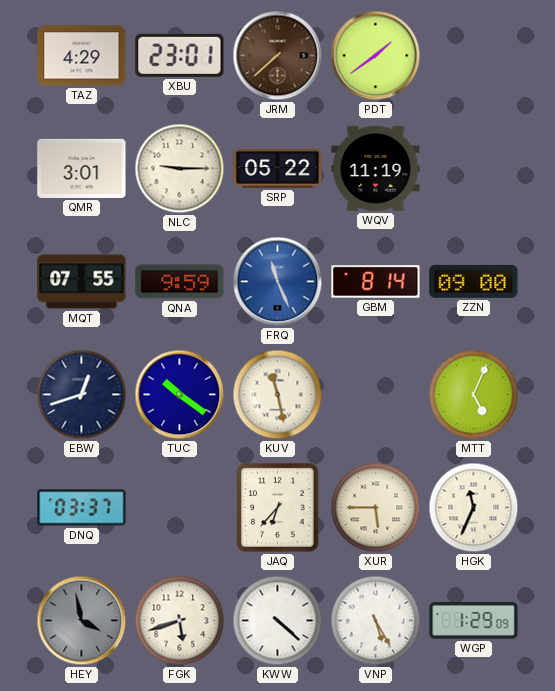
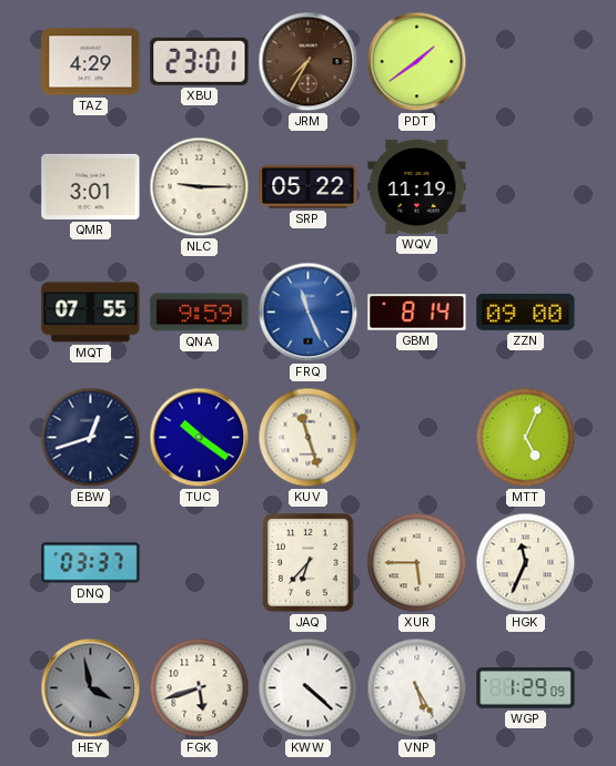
JRM: 7:38 -> 7:35
KUV: 11:28 -> 11:27
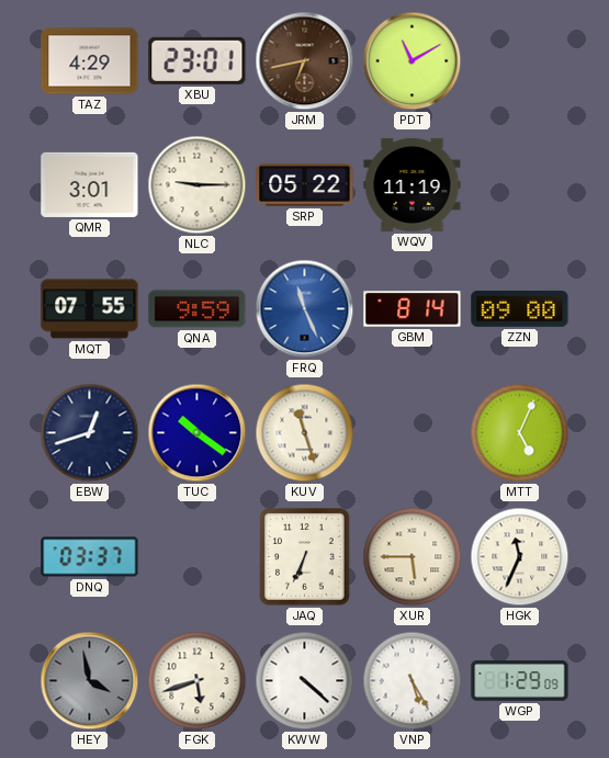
JRM: 7:35 -> 6:43
PDT: 1:39 -> 11:10
JAQ: 6:37 -> 6:34
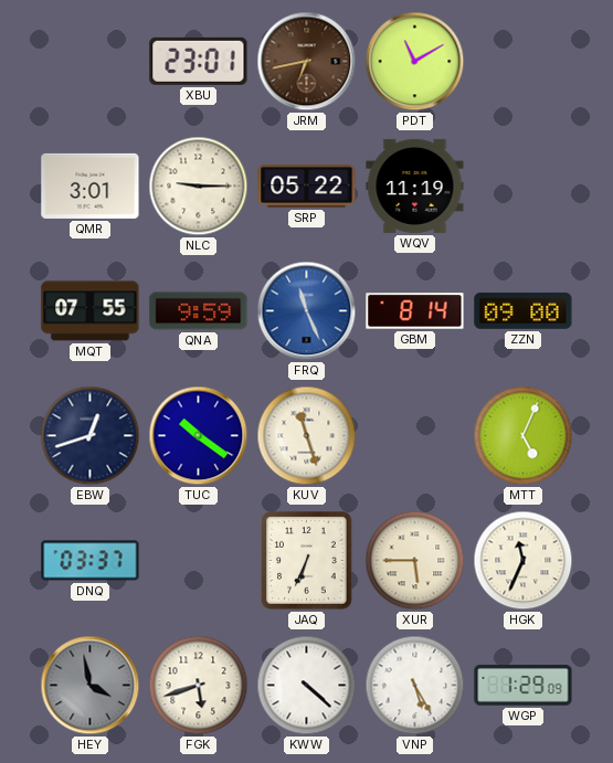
TAZ: 4:29 -> none
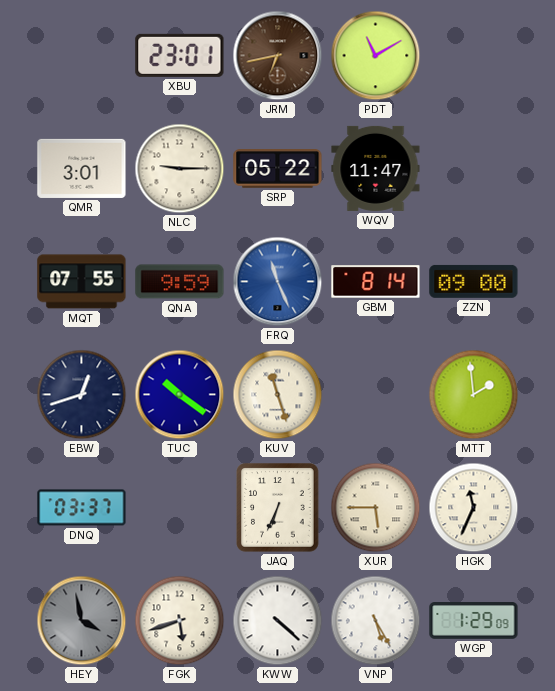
WQV: 11:19 -> 11:47
MTT: 5:04 -> 1:59
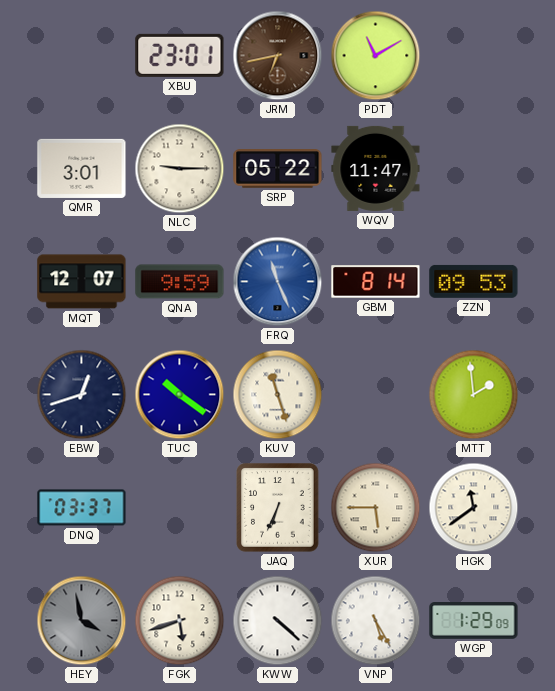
MQT: 07:55 -> 12:07
ZZN: 09:00 -> 09:53
HGK: 11:34 -> 11:39
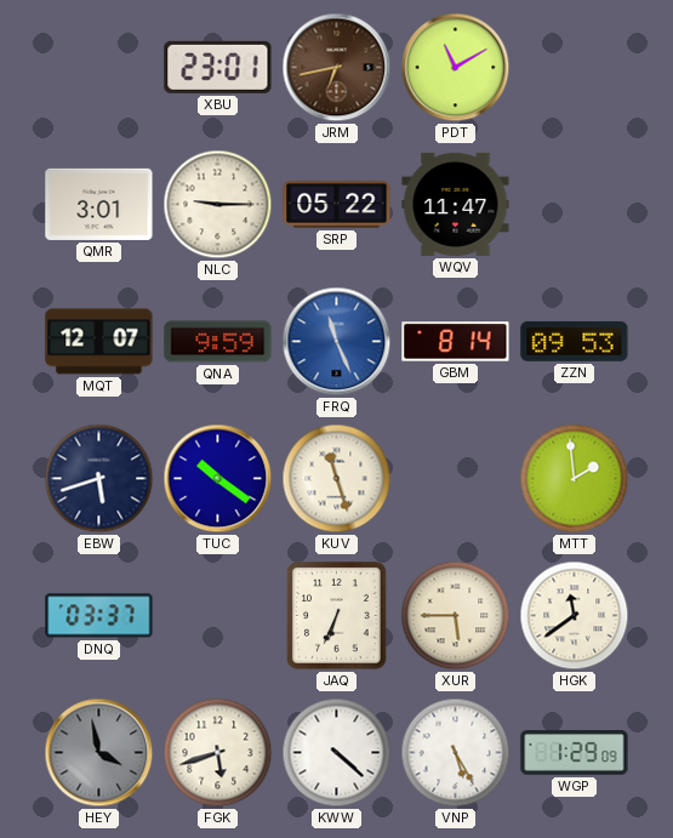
EBW: 12:42 -> 5:42
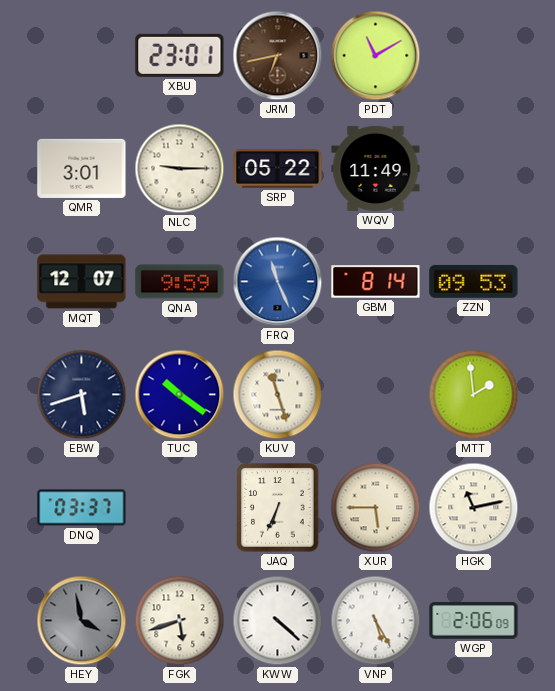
WQV: 11:47 -> 11:49
HGK: 11:39 -> 11:13
WGP: 1:29 -> 2:06
